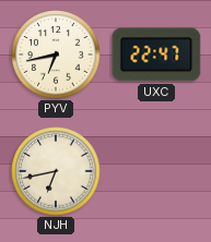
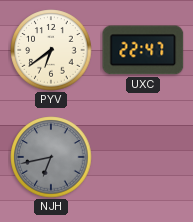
PYV: 6:43 -> 6:39
NJH dial: cream -> grey
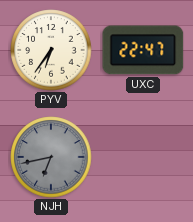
PYV: 6:39 -> 6:36
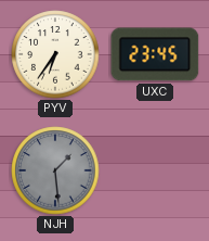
UXC: 22:47 -> 23:45
NJH: 6:43 -> 1:29
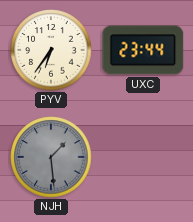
UXC: 23:45 -> 23:44
